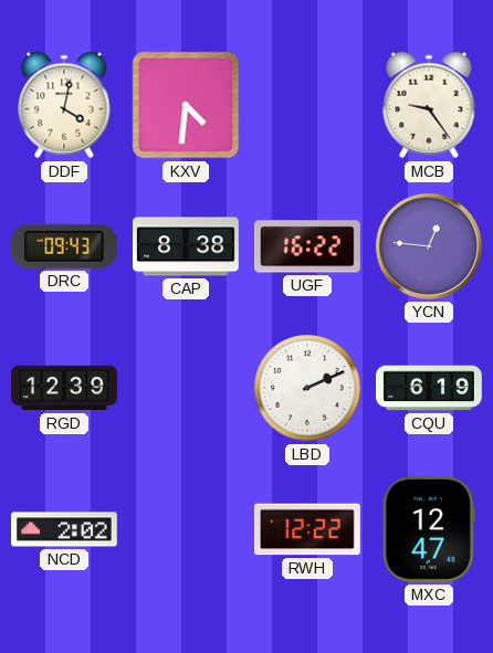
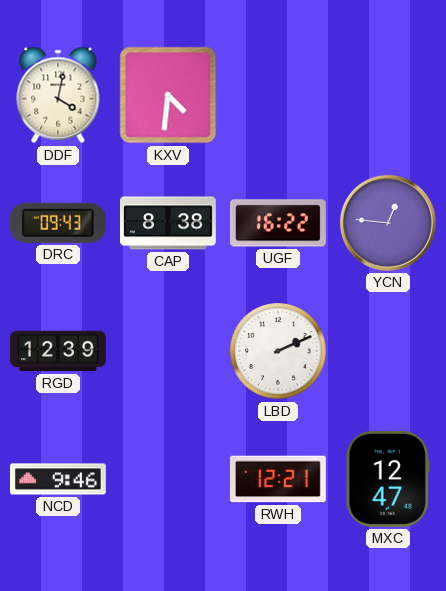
MCB: 9:24 -> none
CQU: 6:19 -> none
NCD: 2:02 -> 9:46
RWH: 12:22 -> 12:21
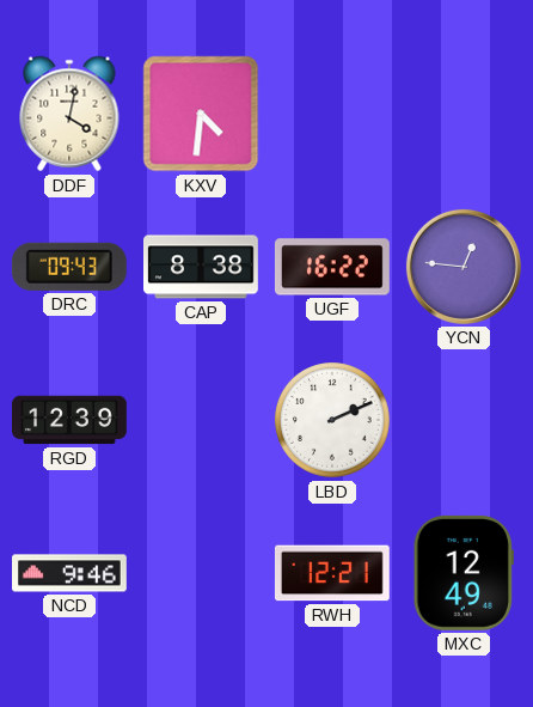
MXC: 12:47 -> 12:49
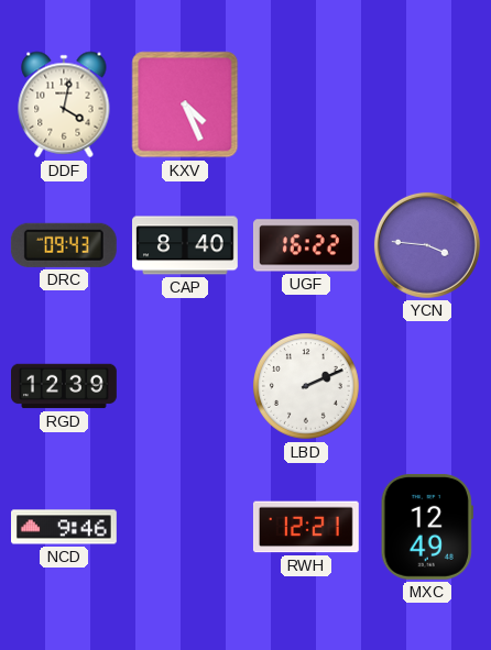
KXV: 4:31 -> 4:26
CAP: 8:38 -> 8:40
YCN: 12:46 -> 3:46
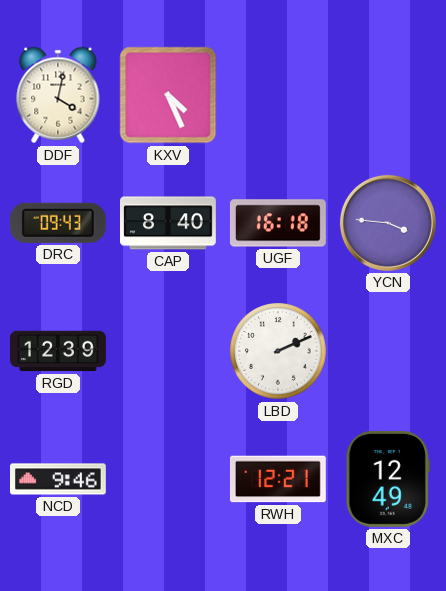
UGF: 16:22 -> 16:18
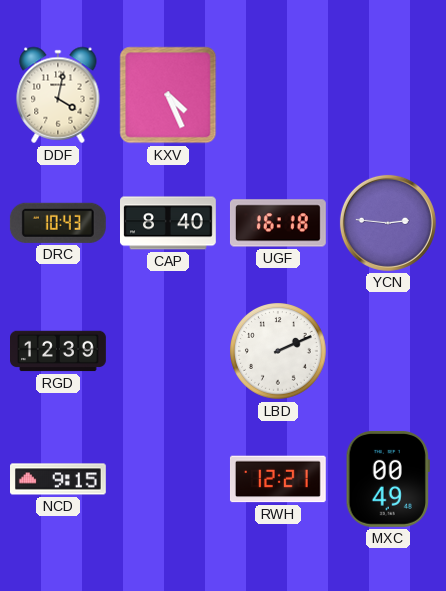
DRC: 09:43 -> 10:43
YCN: 3:46 -> 2:46
NCD: 9:46 -> 9:15
MXC: 12:49 -> 00:49
